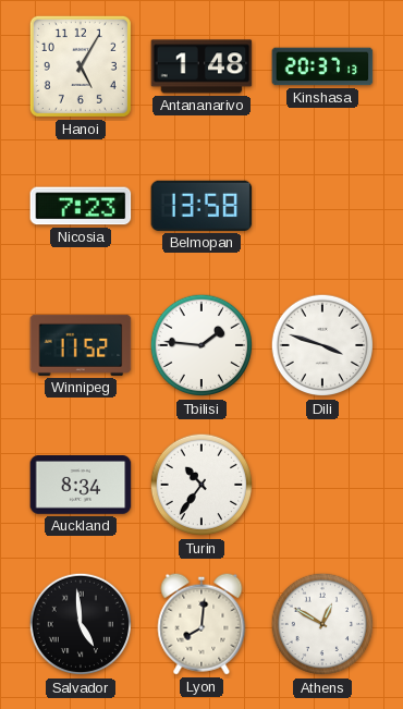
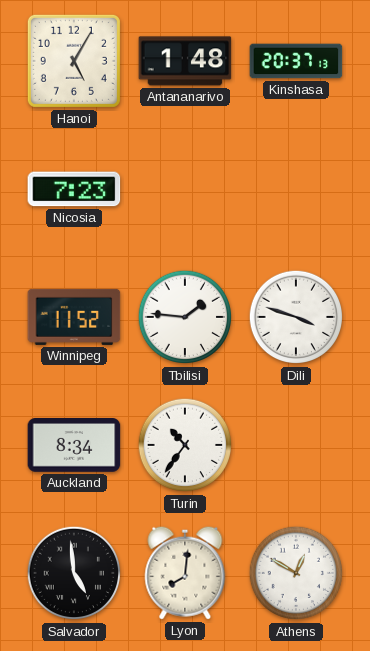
Belmopan: 13:58 -> none
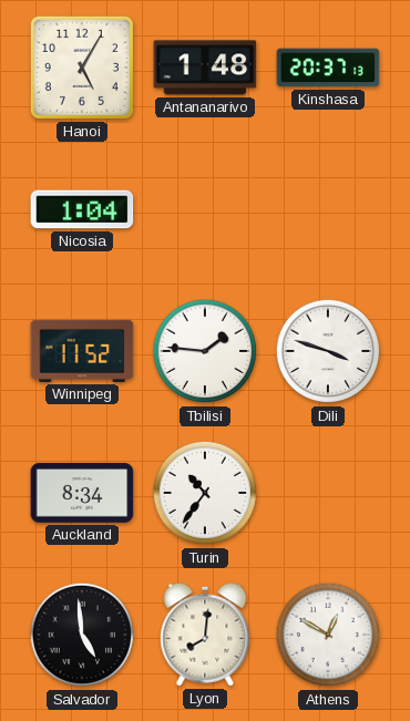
Nicosia: 7:23 -> 1:04
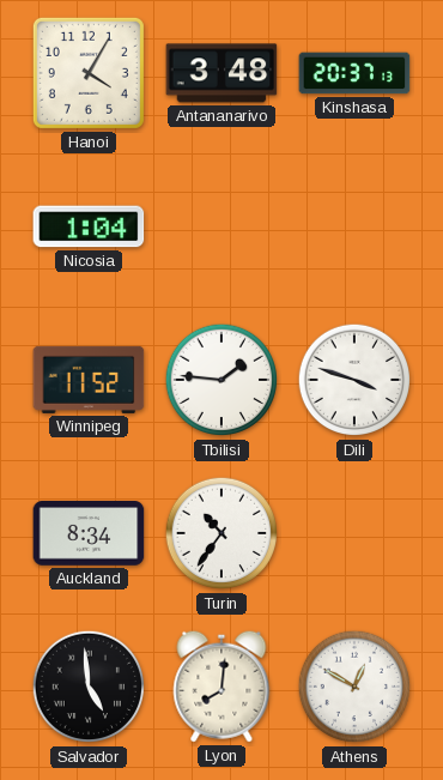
Hanoi: 5:05 -> 4:05
Antananarivo: 1:48 -> 3:48
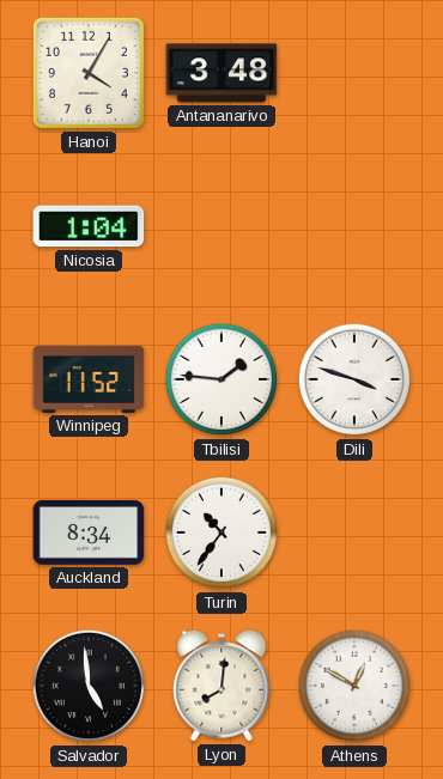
Kinshasa: 20:37 -> none
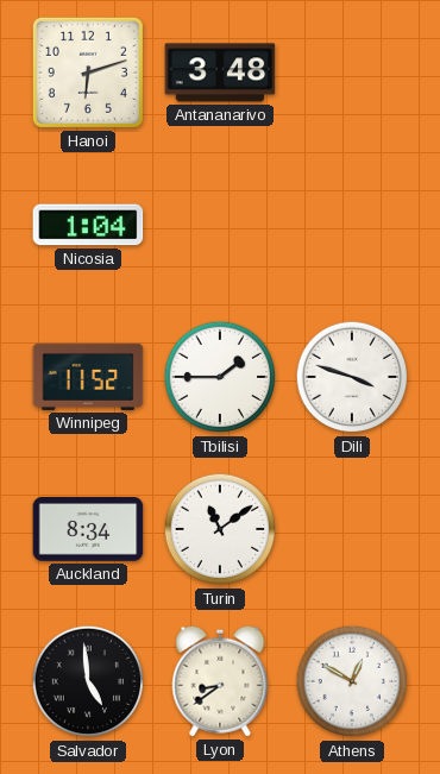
Hanoi: 4:05 -> 6:12
Tbilisi: 1:46 -> 1:45
Turin: 10:36 -> 11:09
Lyon: 8:01 -> 8:39
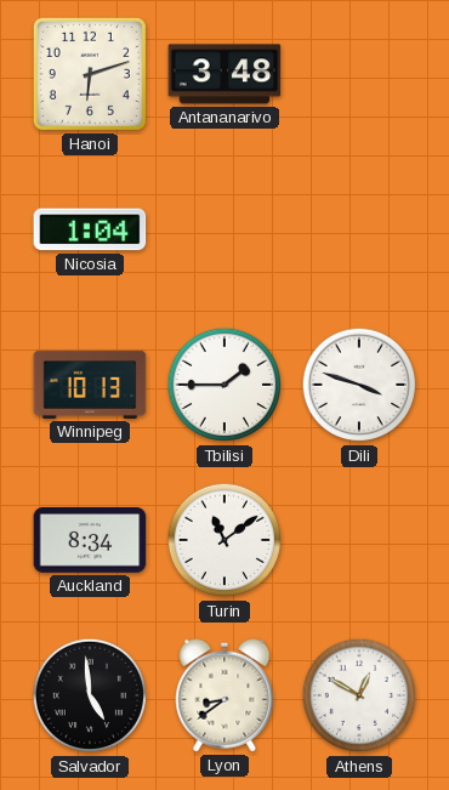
Winnipeg: 11:52 -> 10:13
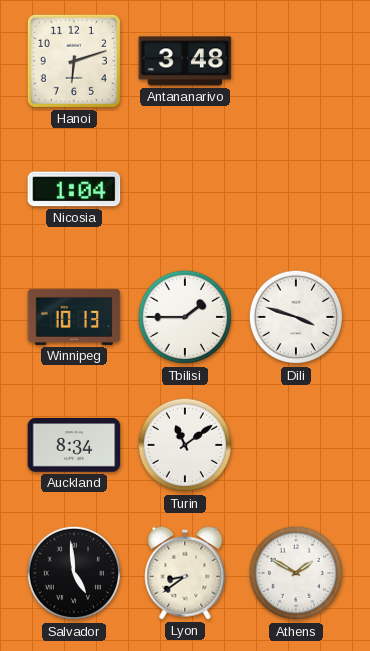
Athens: 12:50 -> 1:50
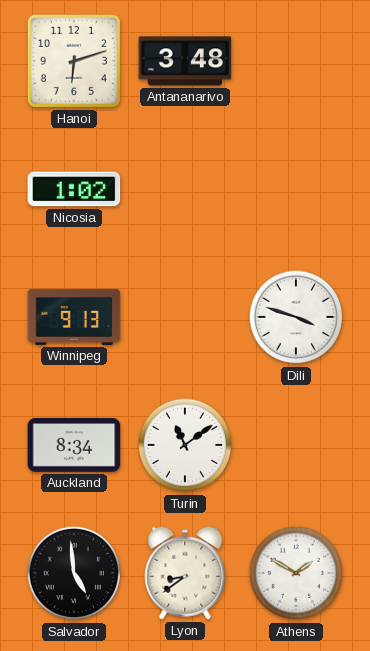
Nicosia: 1:04 -> 1:02
Winnipeg: 10:13 -> 9:13
Tbilisi: 1:45 -> none
